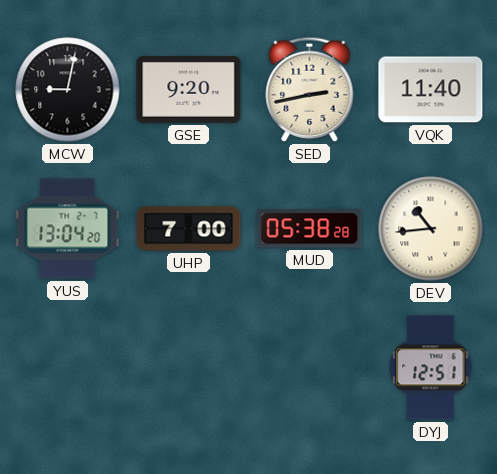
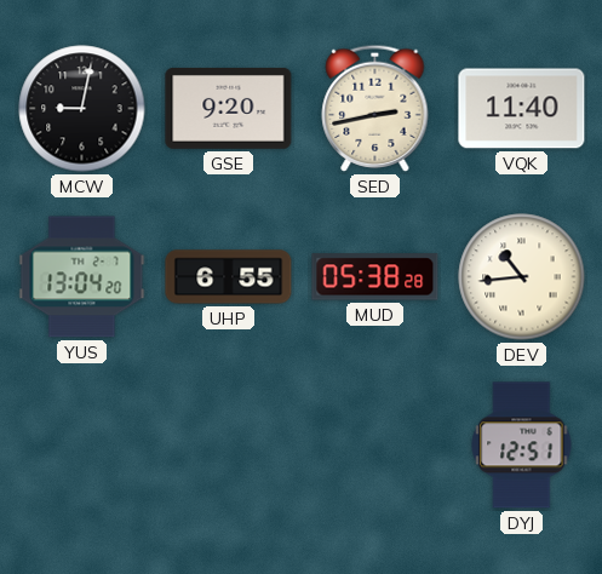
UHP: 7:00 -> 6:55
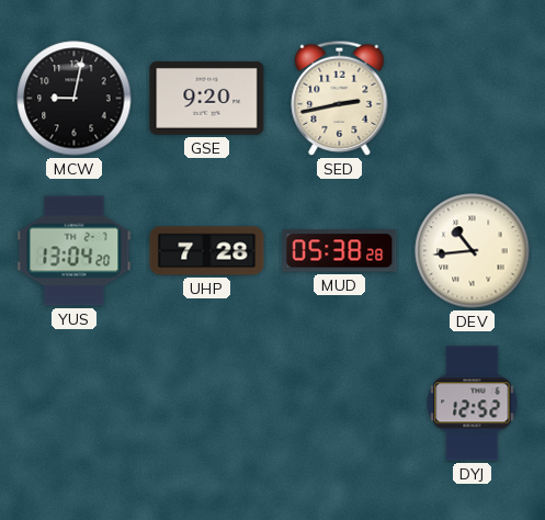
VQK: 11:40 -> none
UHP: 6:55 -> 7:28
DYJ: 12:51 -> 12:52
